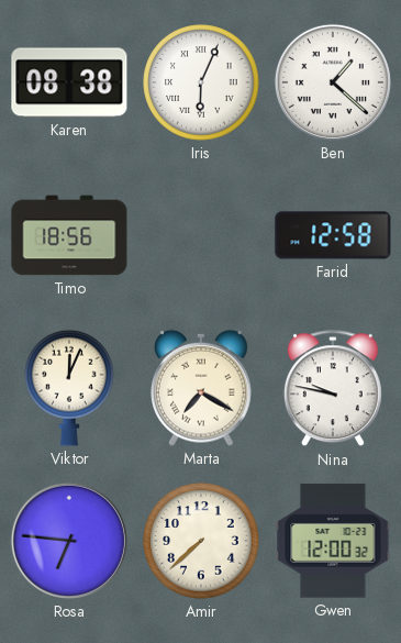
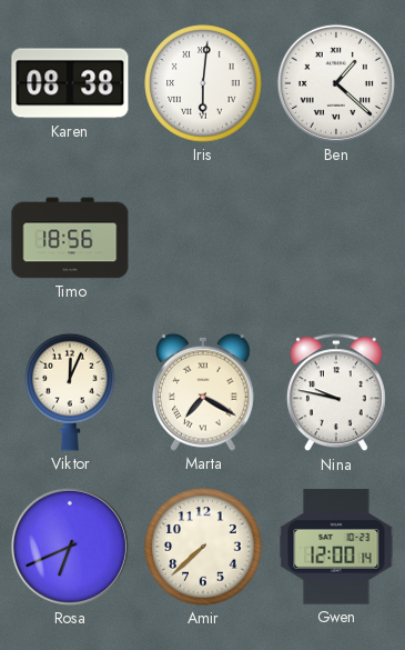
Iris: 6:04 -> 6:01
Farid: 12:58 -> none
Rosa: 6:46 -> 6:41
Gwen: 12:00:32 -> 12:00:14
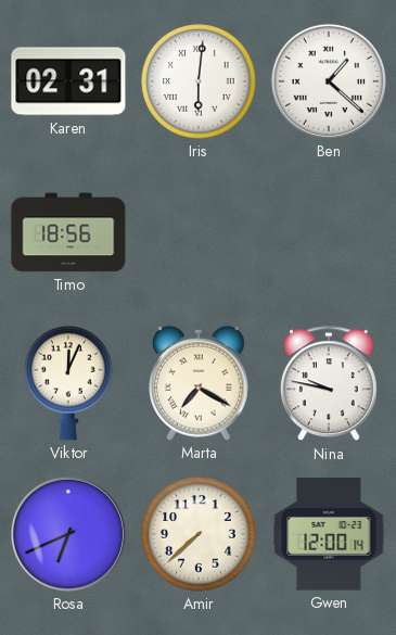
Karen: 08:38 -> 02:31
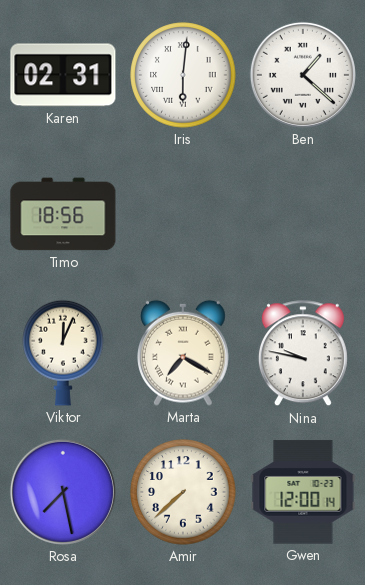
Rosa: 6:41 -> 7:28
